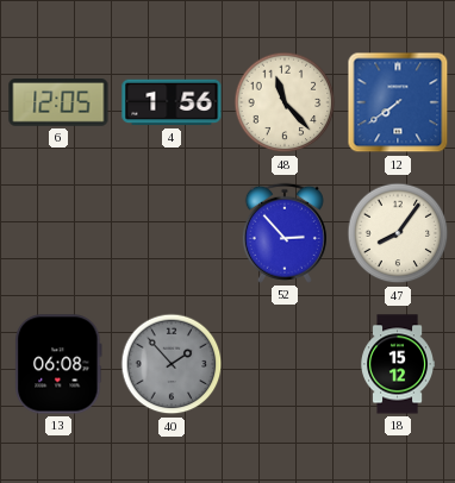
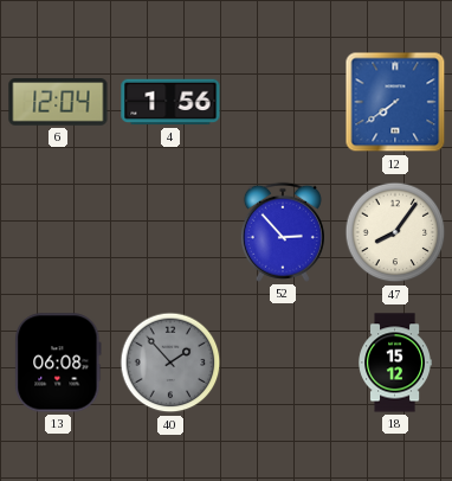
6: 12:05 -> 12:04
48: 11:23 -> none
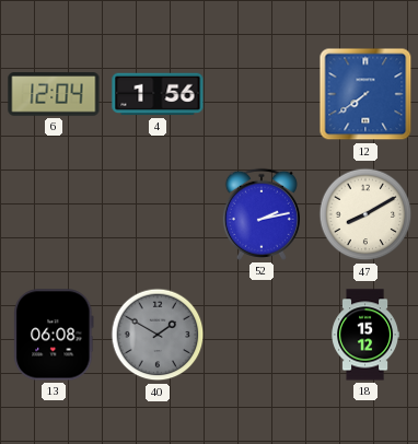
52: 2:53 -> 2:13
47: 8:06 -> 8:10
40: 1:53 -> 1:50
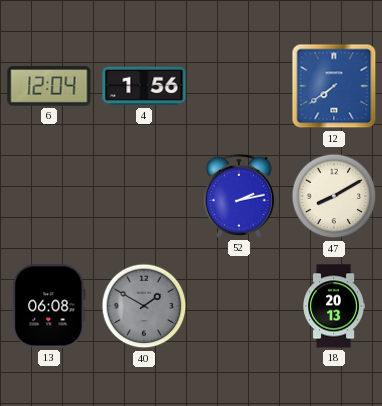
18: 15:12 -> 20:13
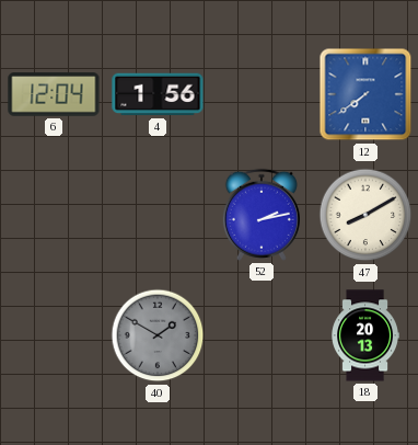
13: 06:08 -> none
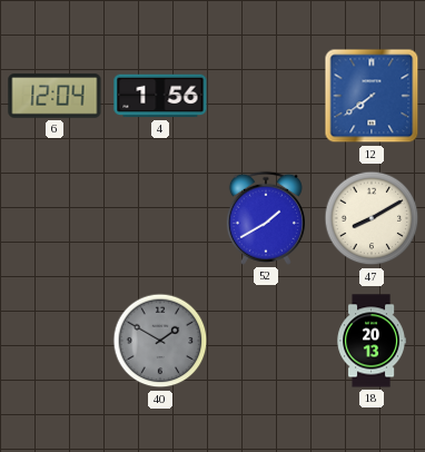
52: 2:13 -> 1:40
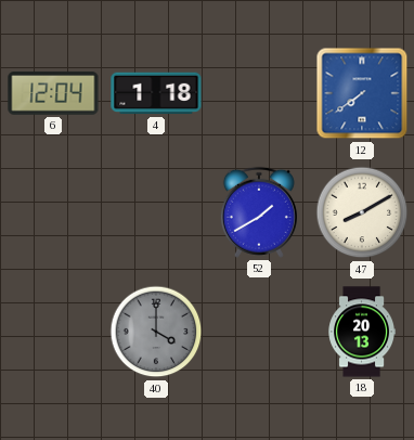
4: 1:56 -> 1:18
40: 1:50 -> 4:00
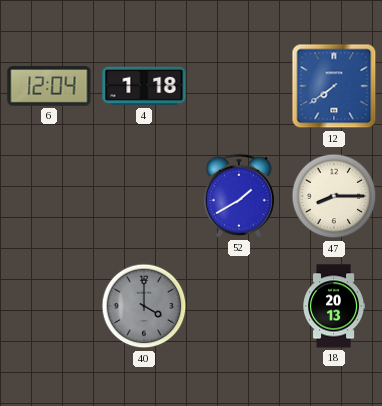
47: 8:10 -> 8:15
